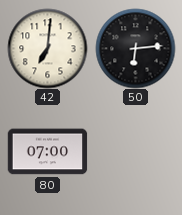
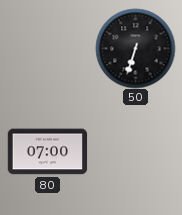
42: 7:01 -> none
50: 6:14 -> 6:33
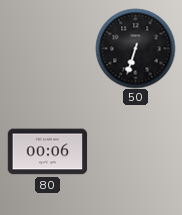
80: 07:00 -> 00:06
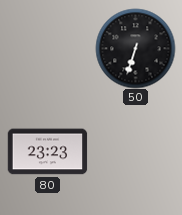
80: 00:06 -> 23:23
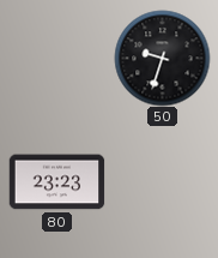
50: 6:33 -> 9:33
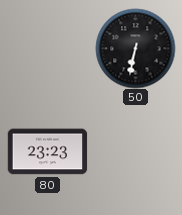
50: 9:33 -> 6:32
